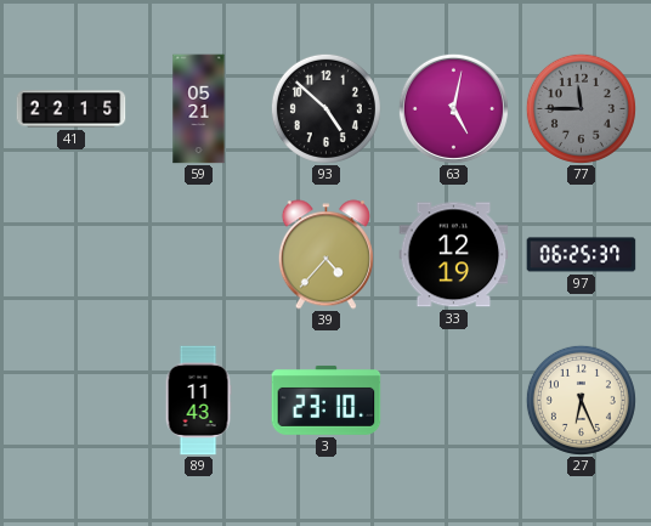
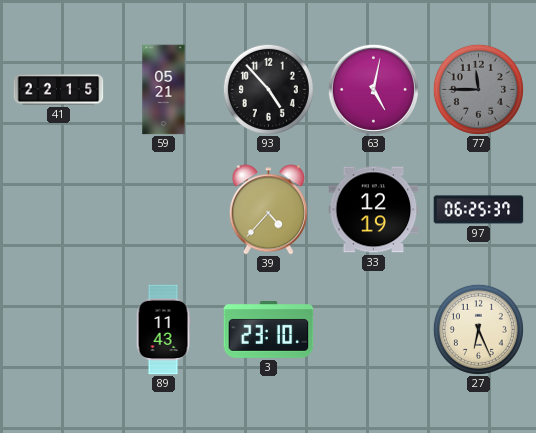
93: 4:52 -> 4:53
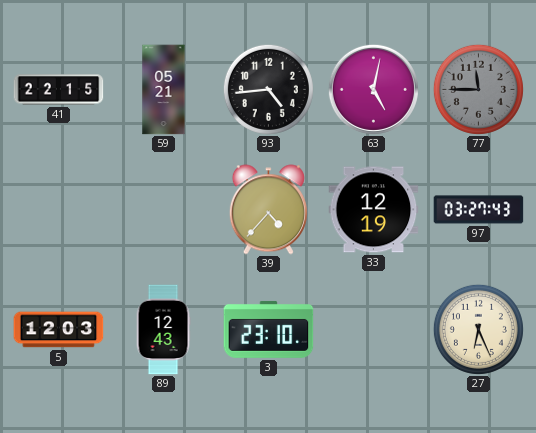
93: 4:53 -> 4:44
97: 06:25 -> 03:27
5: none -> 12:03
89: 11:43 -> 12:43
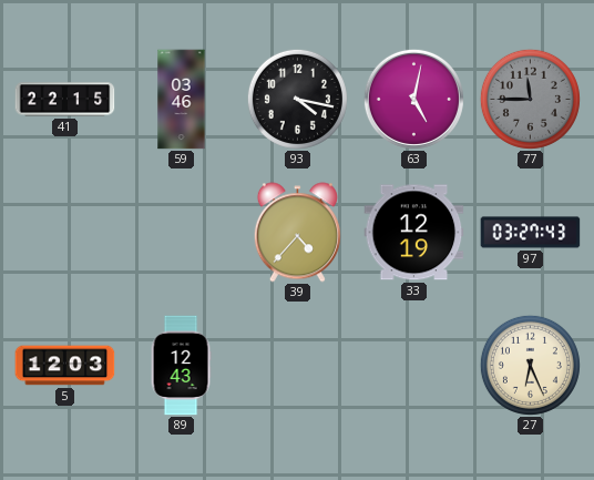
59: 05:21 -> 03:46
93: 4:44 -> 4:17
3: 23:10 -> none
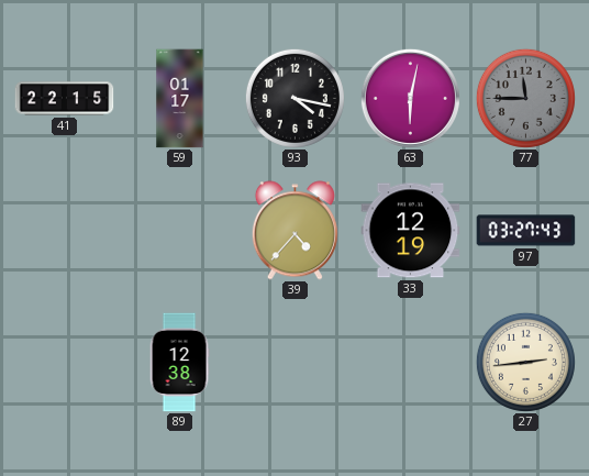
59: 03:46 -> 01:17
63: 5:02 -> 6:02
5: 12:03 -> none
89: 12:43 -> 12:38
27: 6:26 -> 2:44
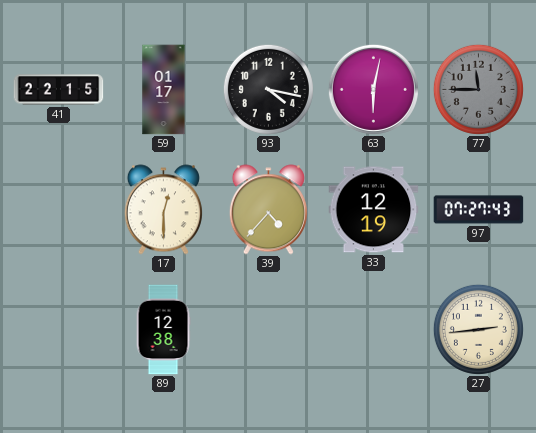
17: none -> 12:30
97: 03:27 -> 07:27
